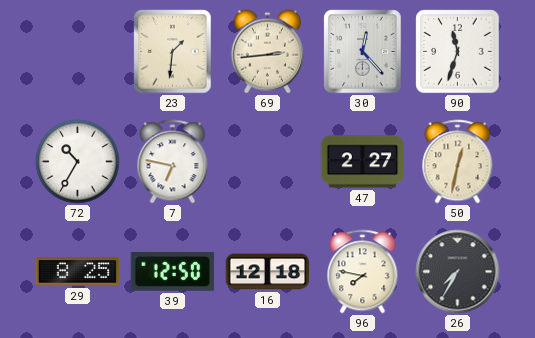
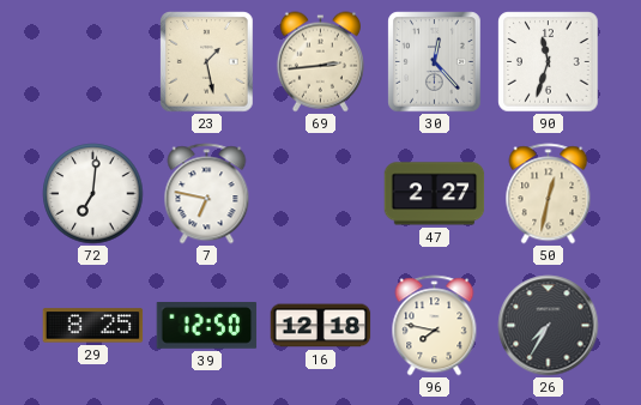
23: 1:31 -> 1:28
72: 10:35 -> 7:01
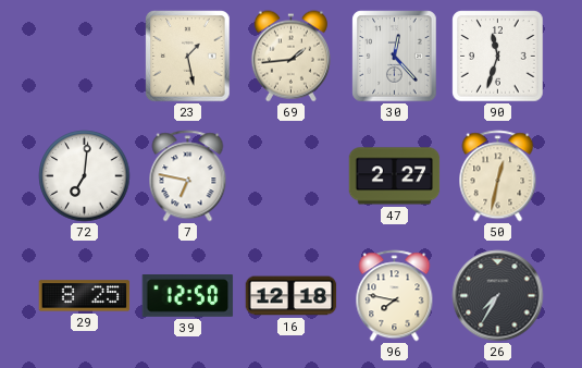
69: 2:44 -> 1:44
